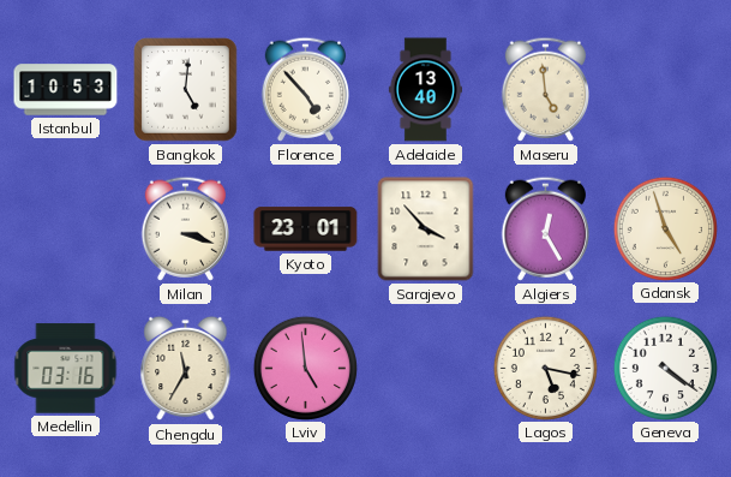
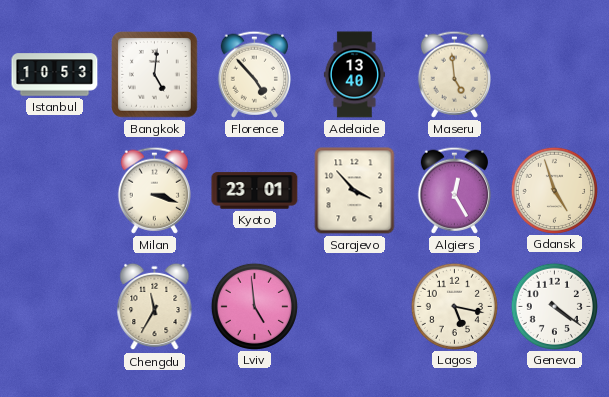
Medellin: 03:16 -> none
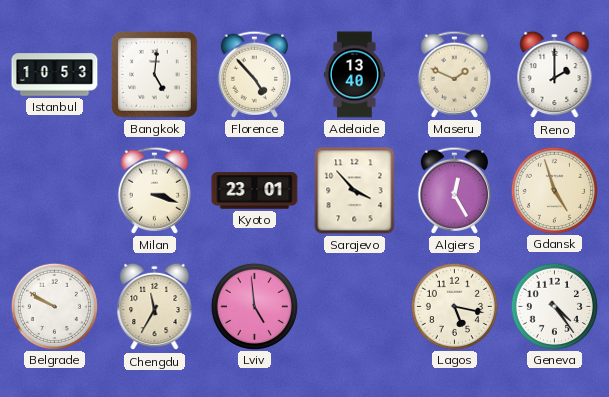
Maseru: 4:59 -> 1:49
Reno: none -> 2:00
Belgrade: none -> 9:50
Geneva: 4:21 -> 4:24
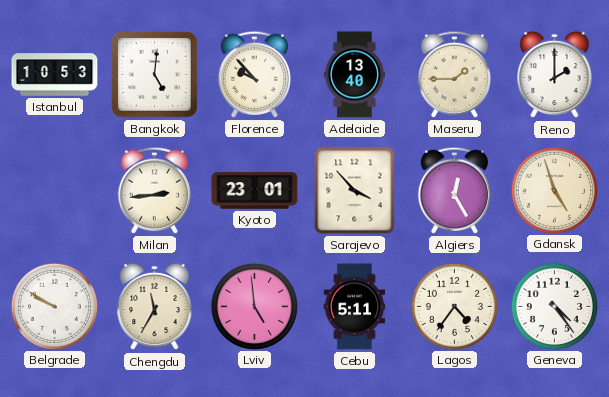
Florence: 4:53 -> 9:53
Maseru: 1:49 -> 1:45
Milan: 3:18 -> 2:44
Cebu: none -> 5:11
Lagos: 5:17 -> 4:36
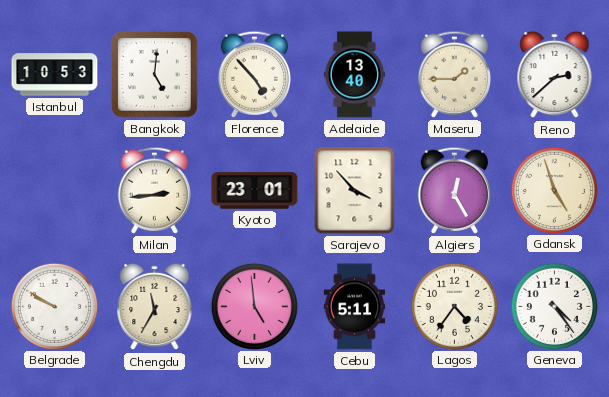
Florence: 9:53 -> 4:53
Reno: 2:00 -> 2:38
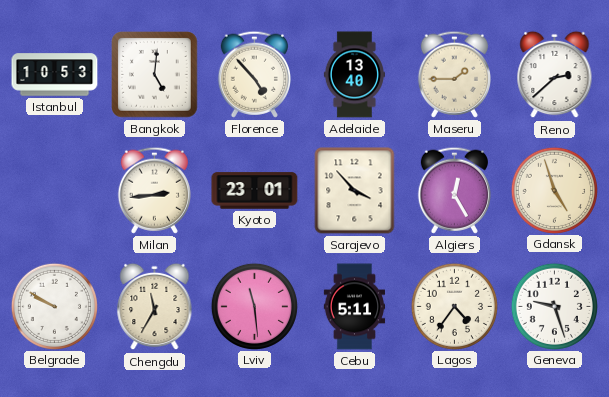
Lviv: 4:59 -> 11:29
Geneva: 4:24 -> 9:27
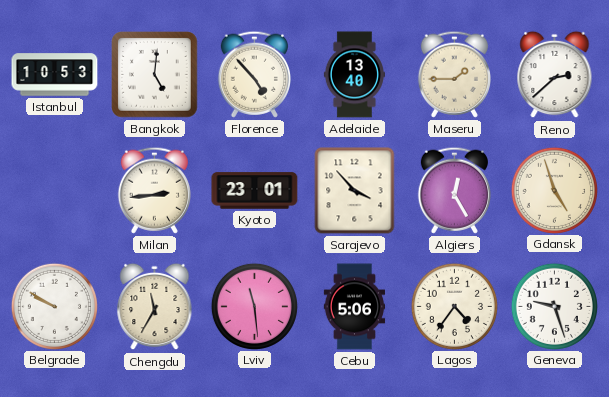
Cebu: 5:11 -> 5:06
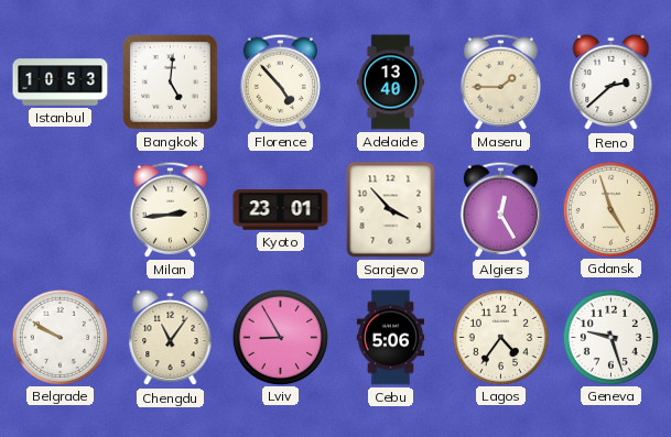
Chengdu: 11:35 -> 11:06
Lviv: 11:29 -> 8:55
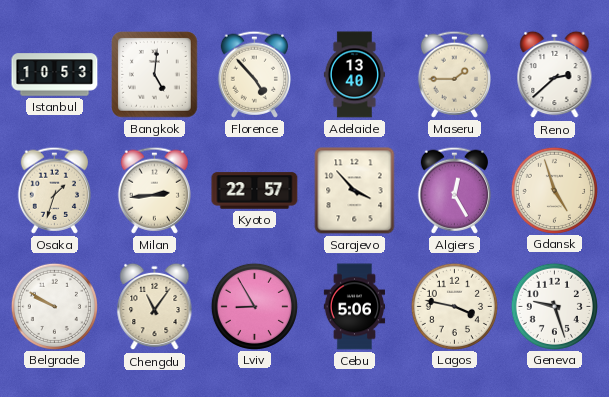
Osaka: none -> 1:33
Kyoto: 23:01 -> 22:57
Lagos: 4:36 -> 3:47
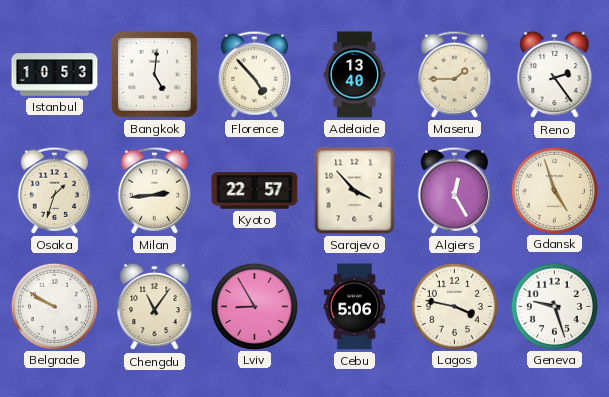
Reno: 2:38 -> 2:24
